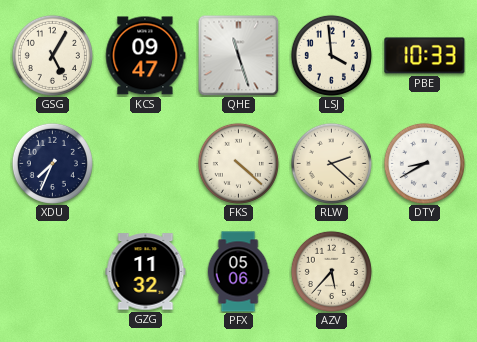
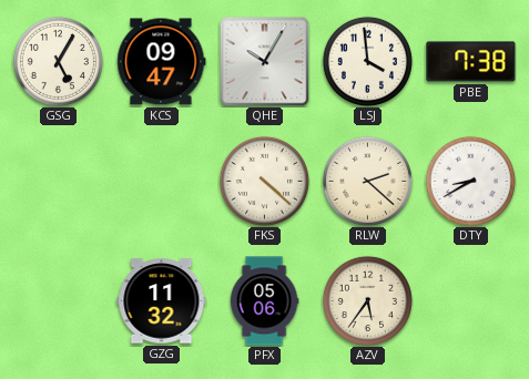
QHE: 11:27 -> 10:05
PBE: 10:33 -> 7:38
XDU: 7:34 -> none
AZV: 5:37 -> 5:36
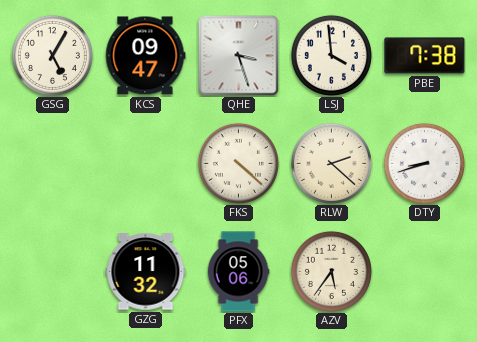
QHE: 10:05 -> 3:27
DTY: 8:40 -> 8:42
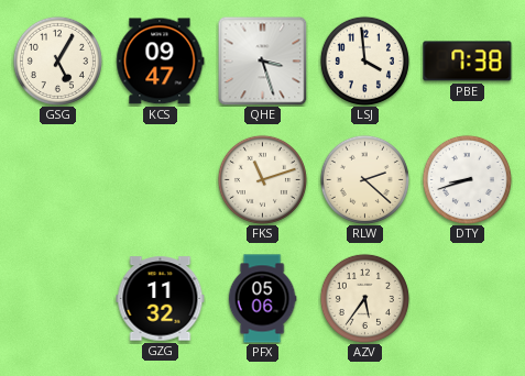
FKS: 4:22 -> 11:12
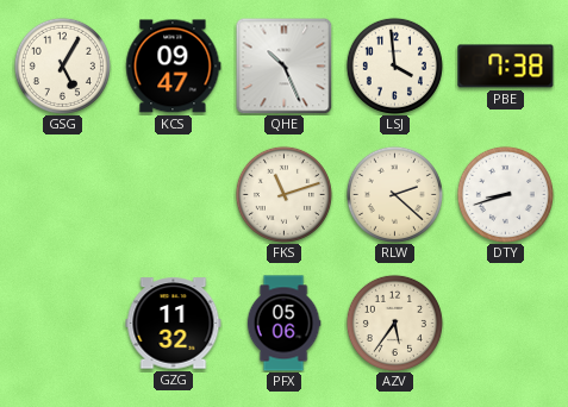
QHE: 3:27 -> 10:26
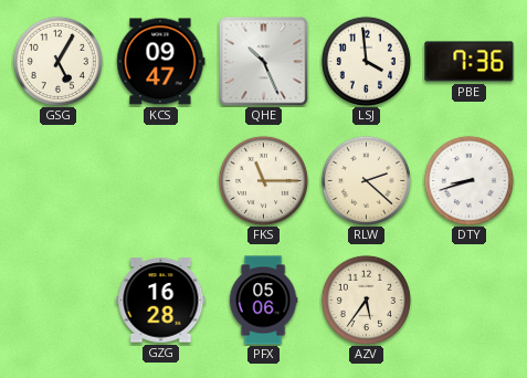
PBE: 7:38 -> 7:36
FKS: 11:12 -> 11:15
GZG: 11:32 -> 16:28
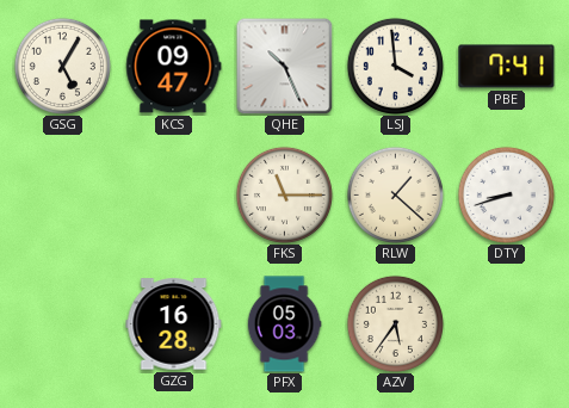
PBE: 7:36 -> 7:41
RLW: 2:22 -> 1:22
PFX: 05:06 -> 05:03
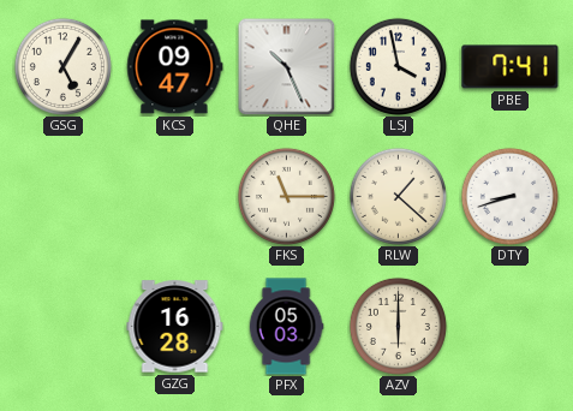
LSJ: 3:59 -> 3:58
AZV: 5:36 -> 6:00
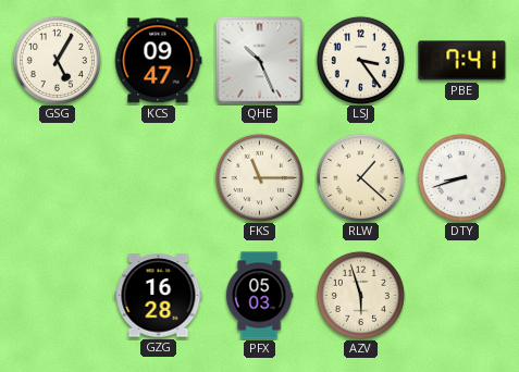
LSJ: 3:58 -> 3:24
AZV: 6:00 -> 5:57
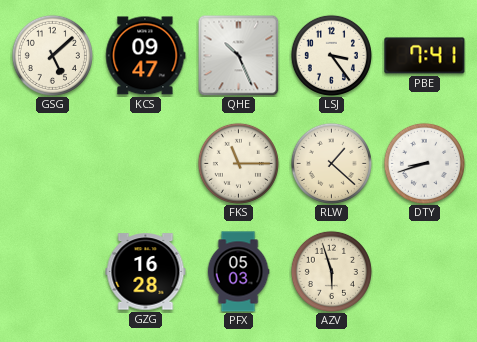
GSG: 5:05 -> 5:08
